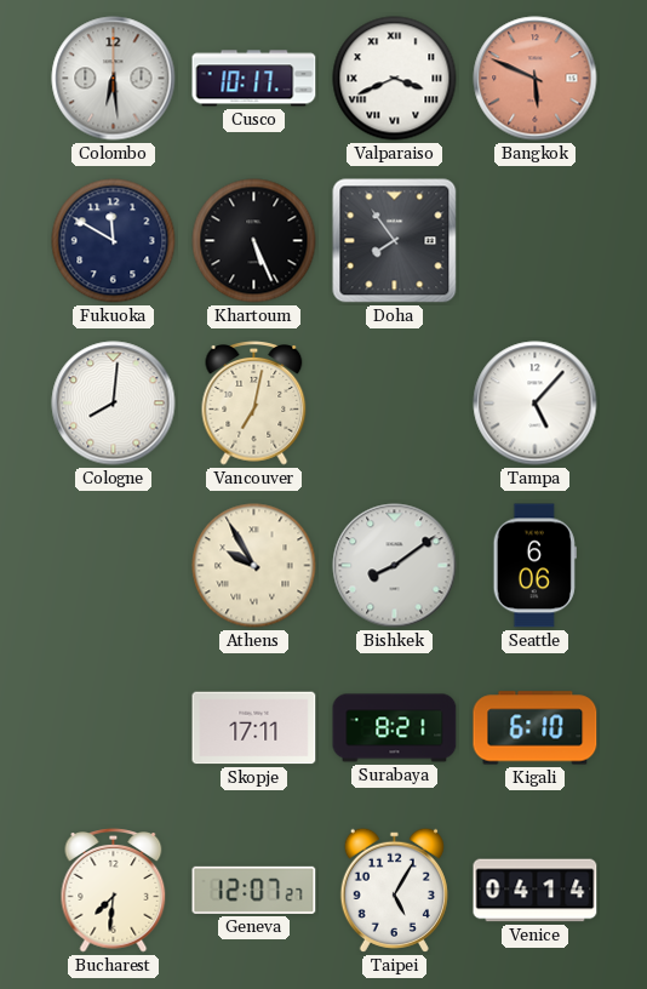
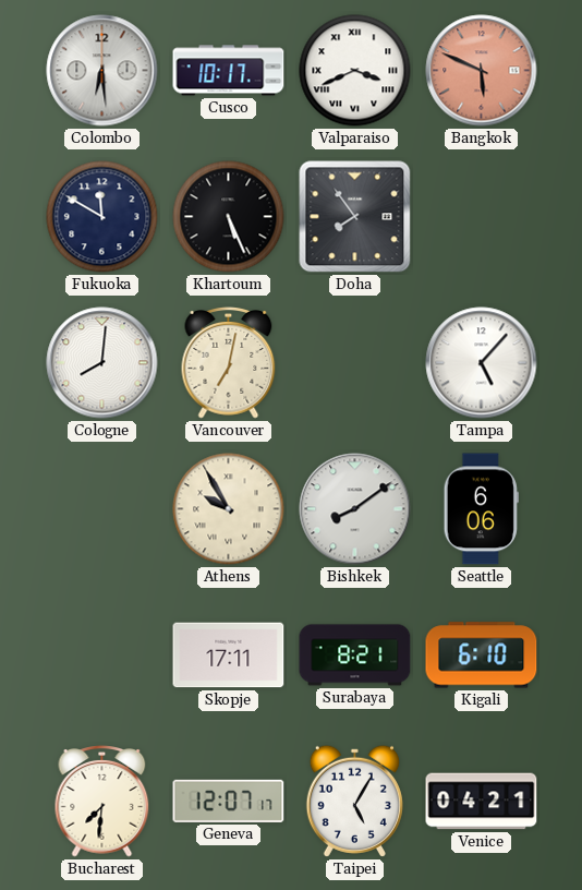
Geneva: 12:07:27 -> 12:07:17
Venice: 04:14 -> 04:21
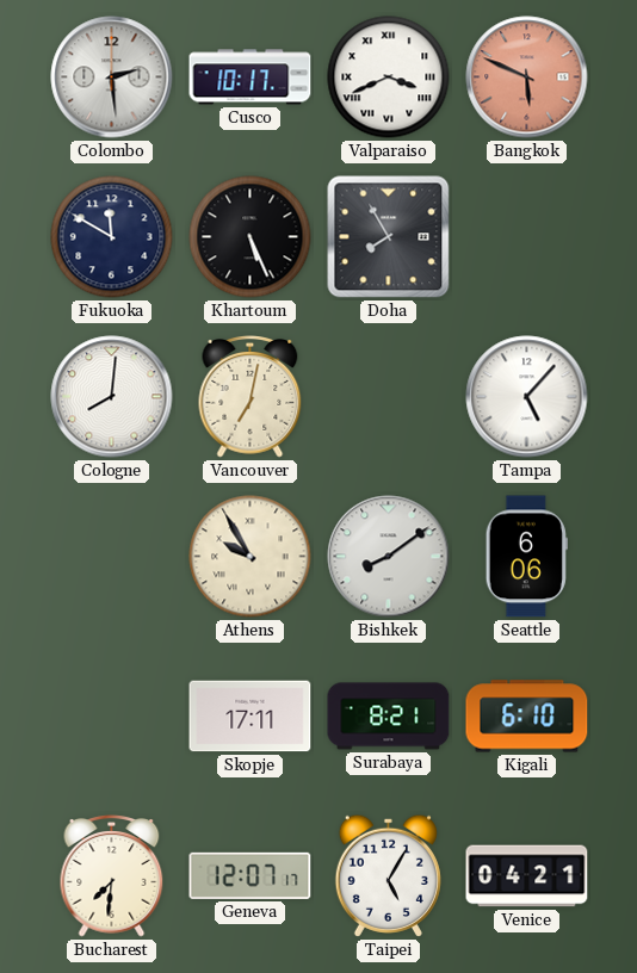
Colombo: 6:29 -> 2:29
Doha: 7:54 -> 7:55
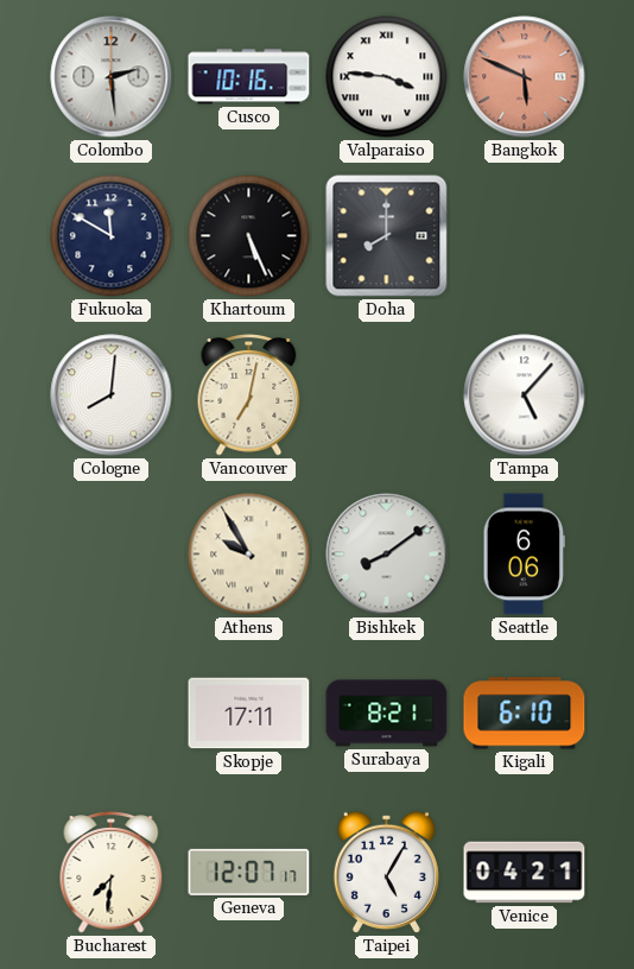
Cusco: 10:17 -> 10:16
Valparaiso: 3:41 -> 3:46
Doha: 7:55 -> 8:00
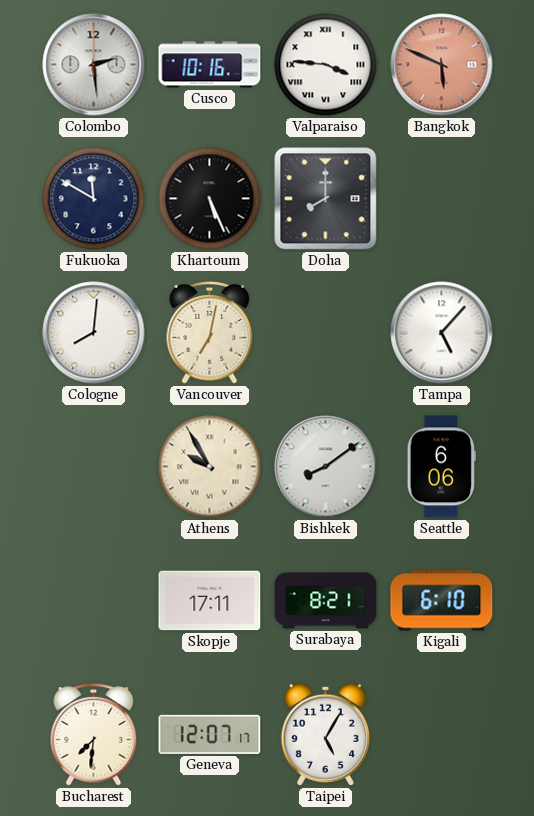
Venice: 04:21 -> none
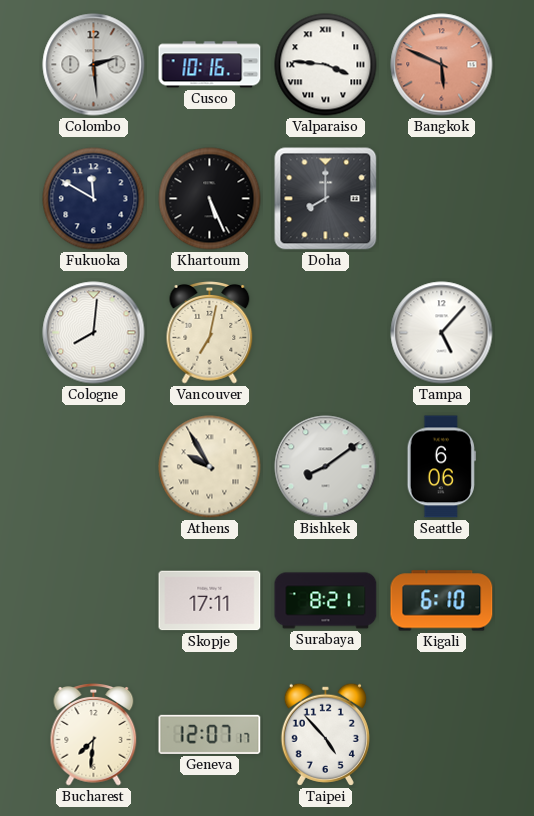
Taipei: 5:05 -> 4:53
